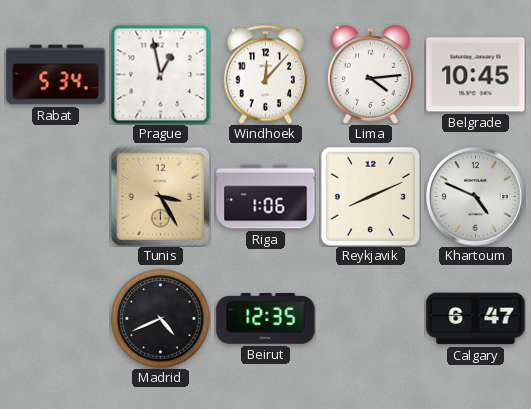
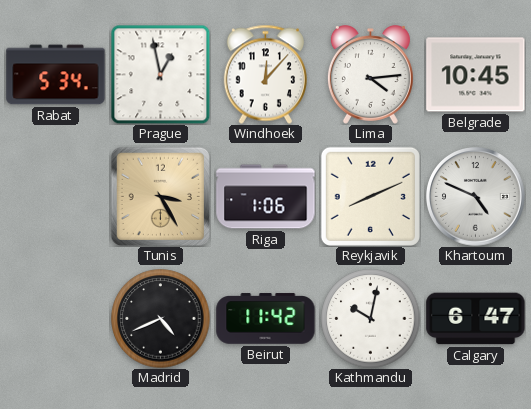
Beirut: 12:35 -> 11:42
Kathmandu: none -> 10:02
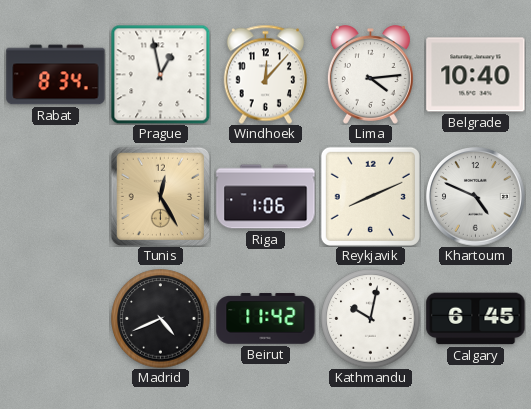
Rabat: 5:34 -> 8:34
Belgrade: 10:45 -> 10:40
Tunis: 3:25 -> 12:25
Calgary: 6:47 -> 6:45
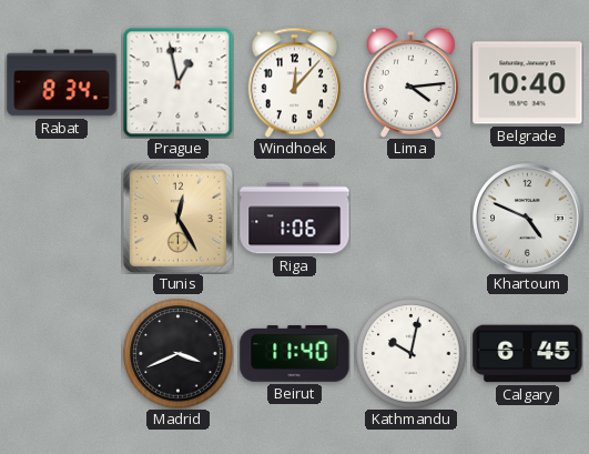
Reykjavik: 8:11 -> none
Madrid: 4:41 -> 3:41
Beirut: 11:42 -> 11:40
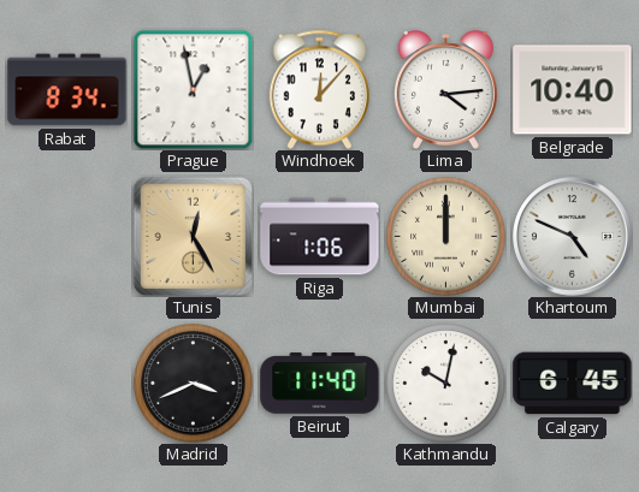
Mumbai: none -> 12:00
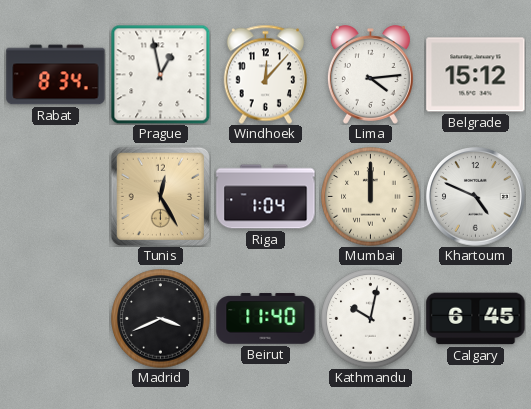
Belgrade: 10:40 -> 15:12
Riga: 1:06 -> 1:04
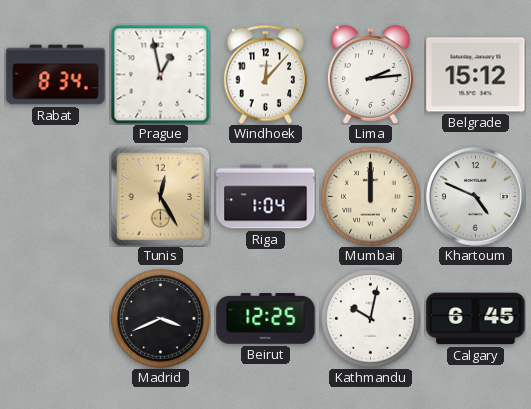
Lima: 4:14 -> 2:14
Beirut: 11:40 -> 12:25
